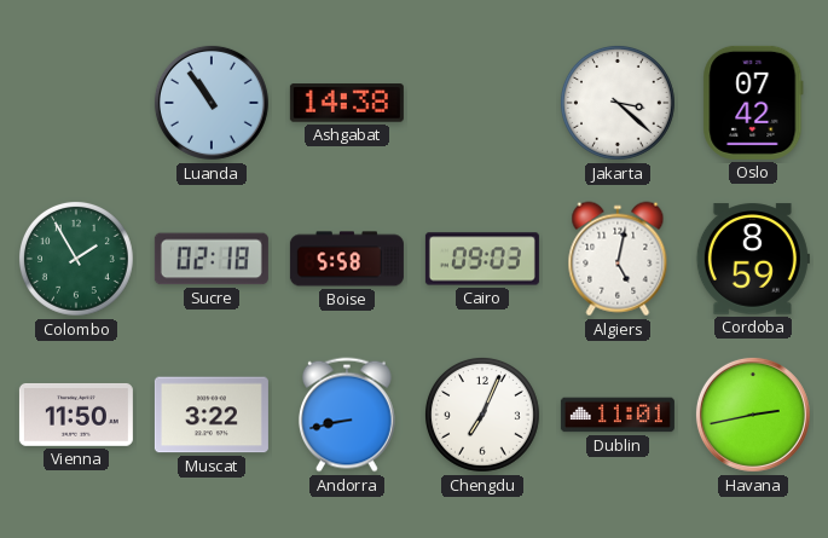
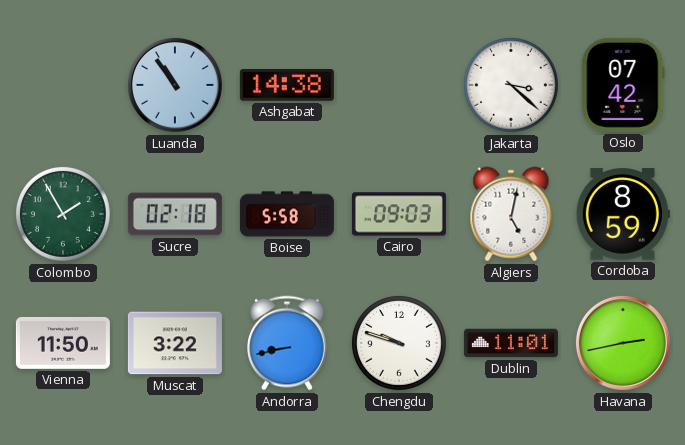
Chengdu: 7:04 -> 9:48
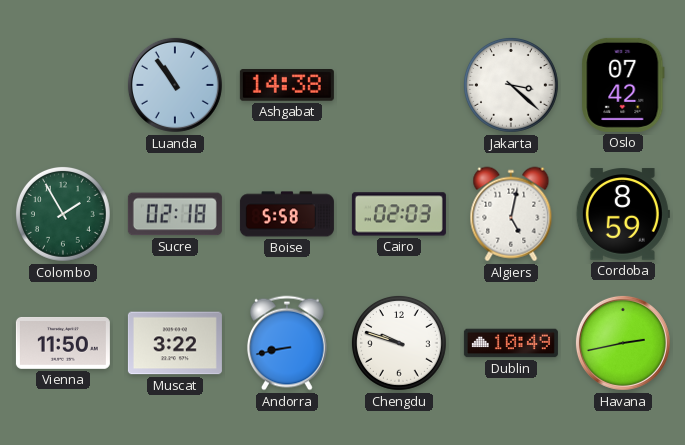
Cairo: 09:03 -> 02:03
Dublin: 11:01 -> 10:49
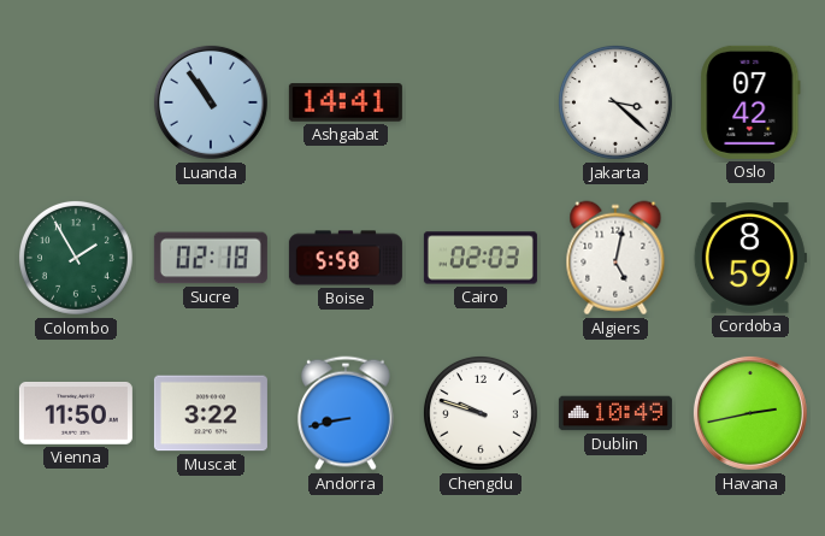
Ashgabat: 14:38 -> 14:41
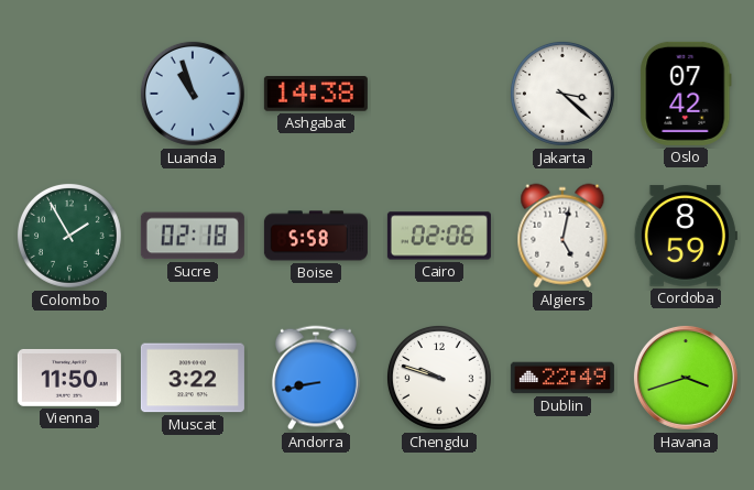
Luanda: 10:54 -> 10:57
Ashgabat: 14:41 -> 14:38
Cairo: 02:03 -> 02:06
Dublin: 10:49 -> 22:49
Havana: 2:43 -> 3:42
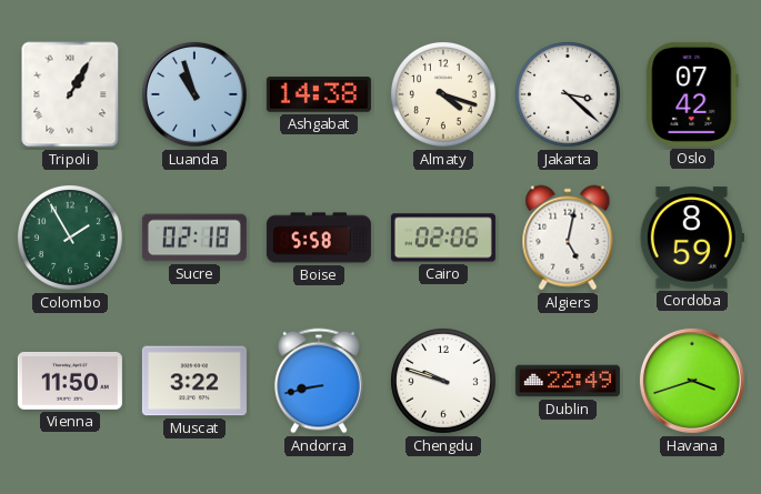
Tripoli: none -> 1:05
Almaty: none -> 4:18
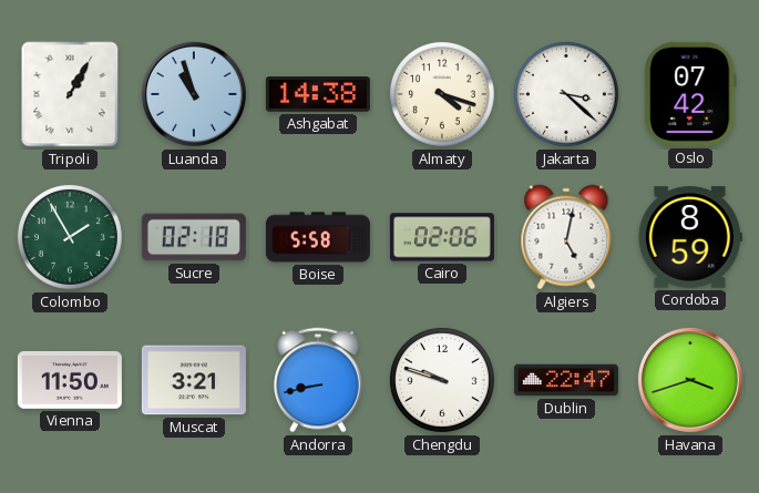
Muscat: 3:22 -> 3:21
Dublin: 22:49 -> 22:47
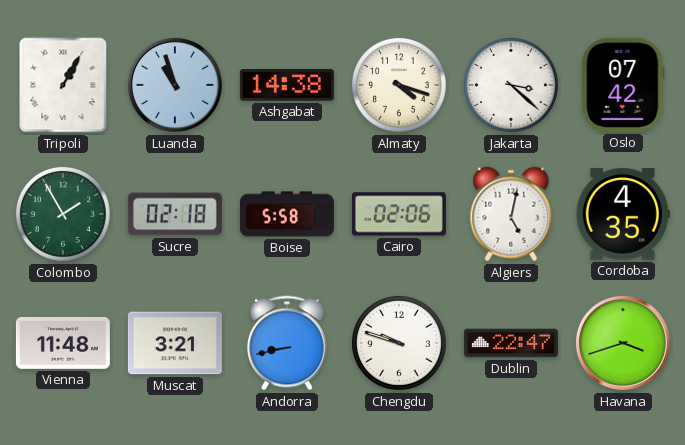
Cordoba: 8:59 -> 4:35
Vienna: 11:50 -> 11:48
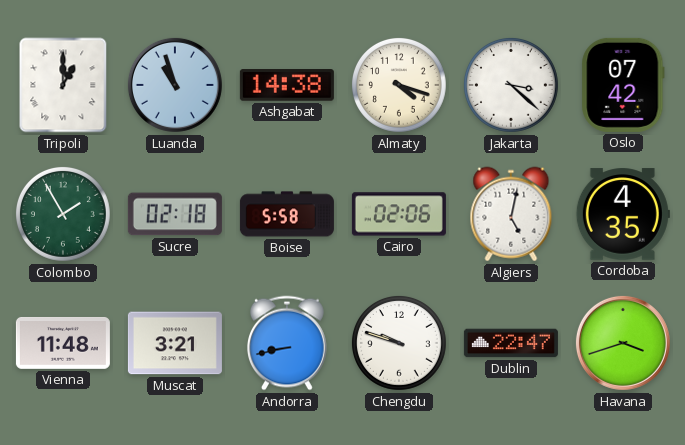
Tripoli: 1:05 -> 1:00
